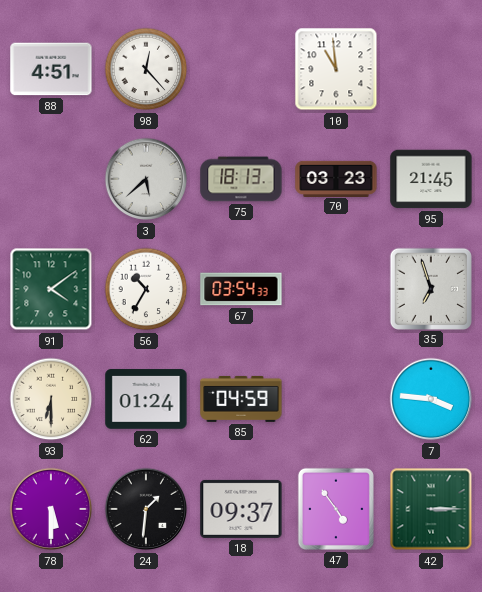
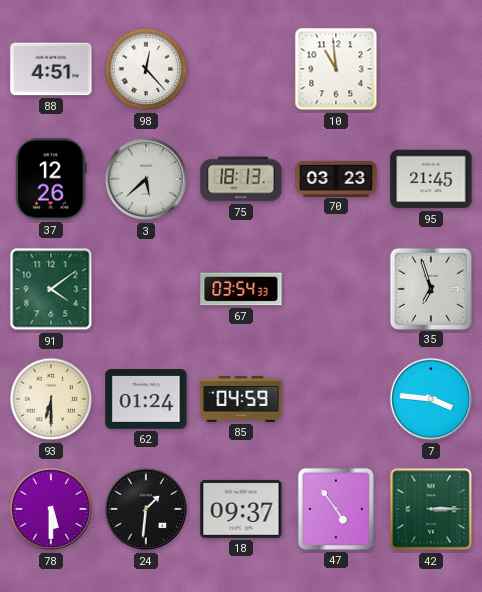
37: none -> 12:26
56: 10:35 -> none
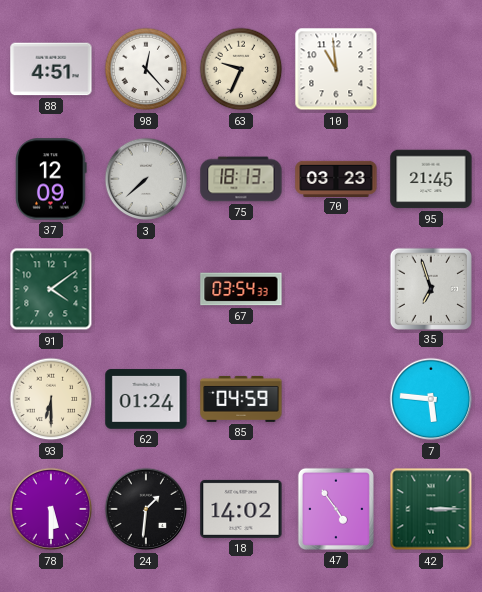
63: none -> 9:34
37: 12:26 -> 12:09
3: 5:38 -> 7:38
7: 3:46 -> 5:46
18: 09:37 -> 14:02
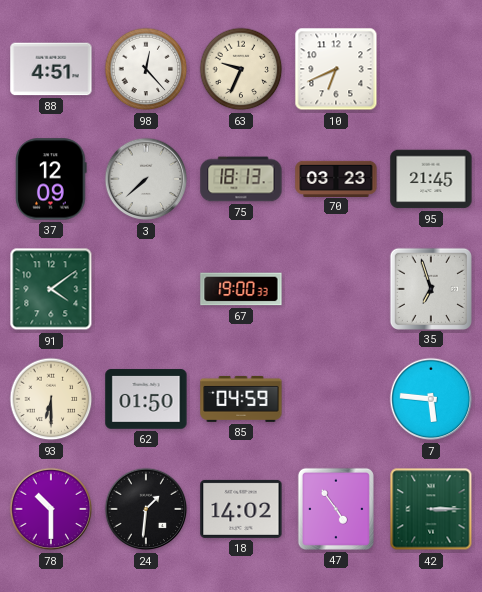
10: 10:59 -> 6:41
67: 03:54 -> 19:00
62: 01:24 -> 01:50
78: 5:30 -> 10:30
